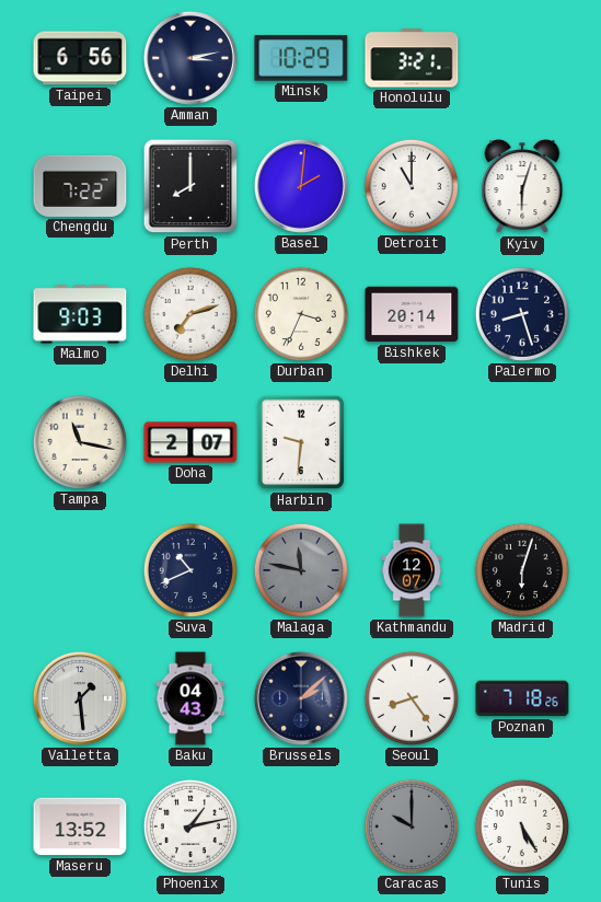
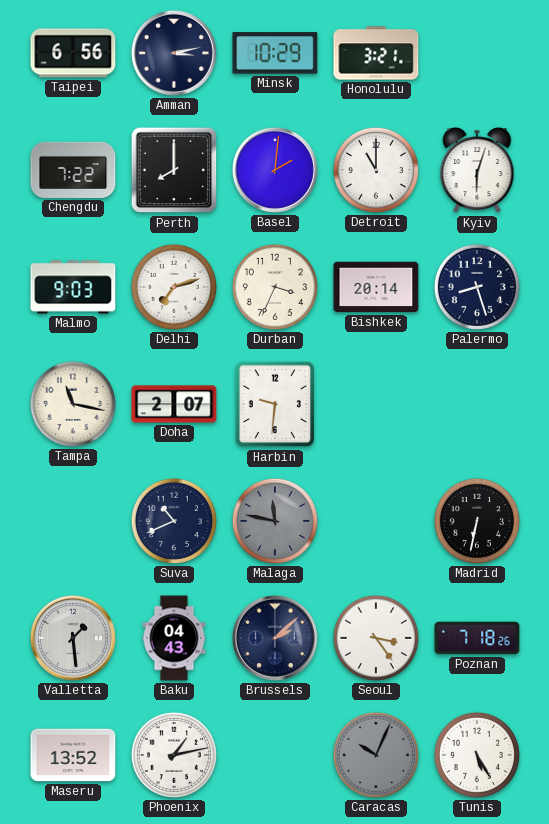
Kathmandu: 12:07 -> none
Madrid: 6:03 -> 6:32
Seoul: 8:24 -> 3:24
Caracas: 10:00 -> 10:04
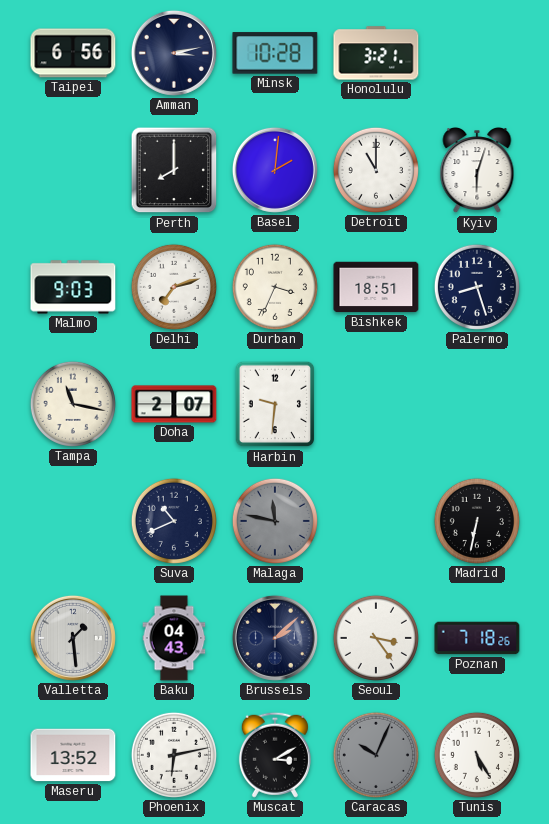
Minsk: 10:29 -> 10:28
Chengdu: 7:22 -> none
Bishkek: 20:14 -> 18:51
Phoenix: 1:13 -> 6:13
Muscat: none -> 3:10
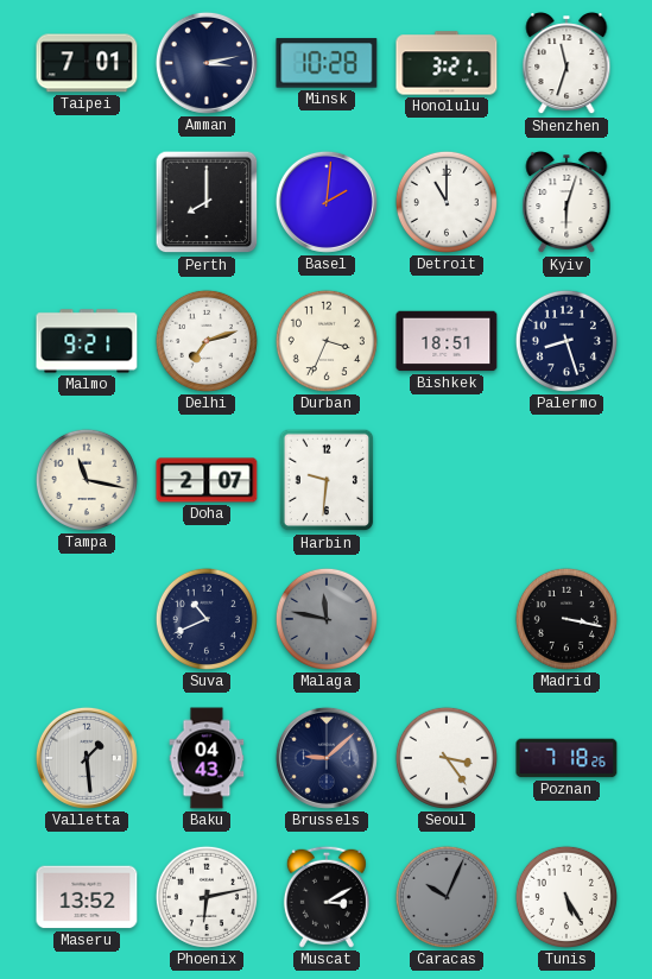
Taipei: 6:56 -> 7:01
Shenzhen: none -> 11:33
Malmo: 9:03 -> 9:21
Madrid: 6:32 -> 3:17
Brussels: 2:08 -> 9:08
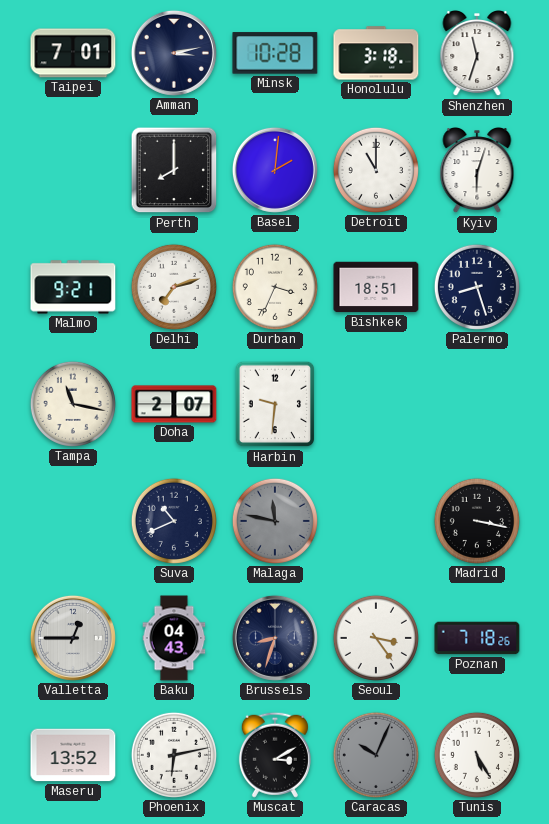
Honolulu: 3:21 -> 3:18
Valletta: 1:29 -> 12:45
Brussels: 9:08 -> 8:33
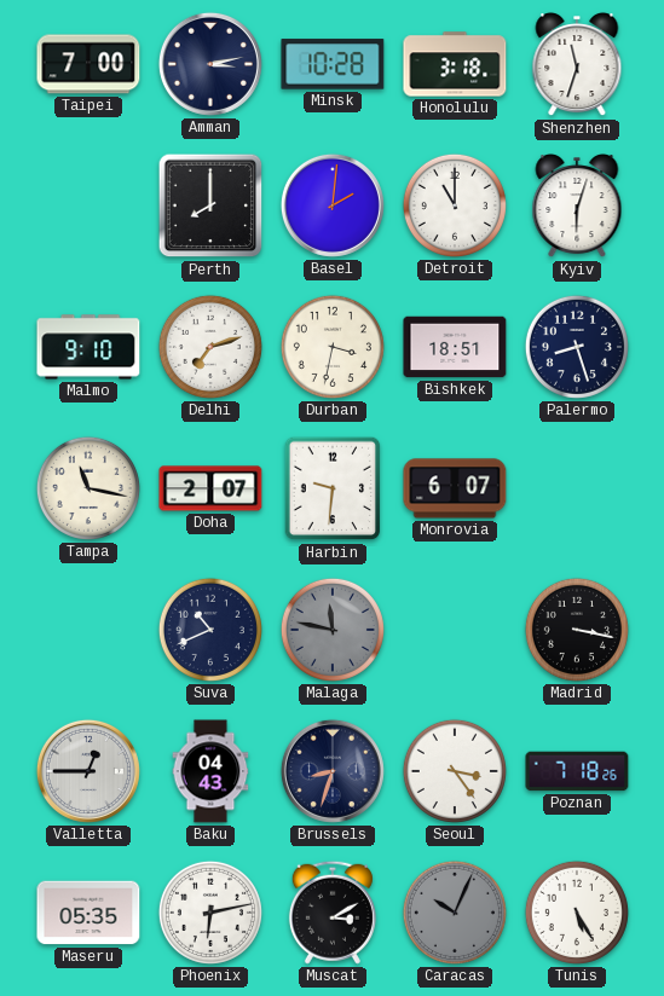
Taipei: 7:01 -> 7:00
Malmo: 9:21 -> 9:10
Durban: 3:34 -> 3:32
Monrovia: none -> 6:07
Maseru: 13:52 -> 05:35
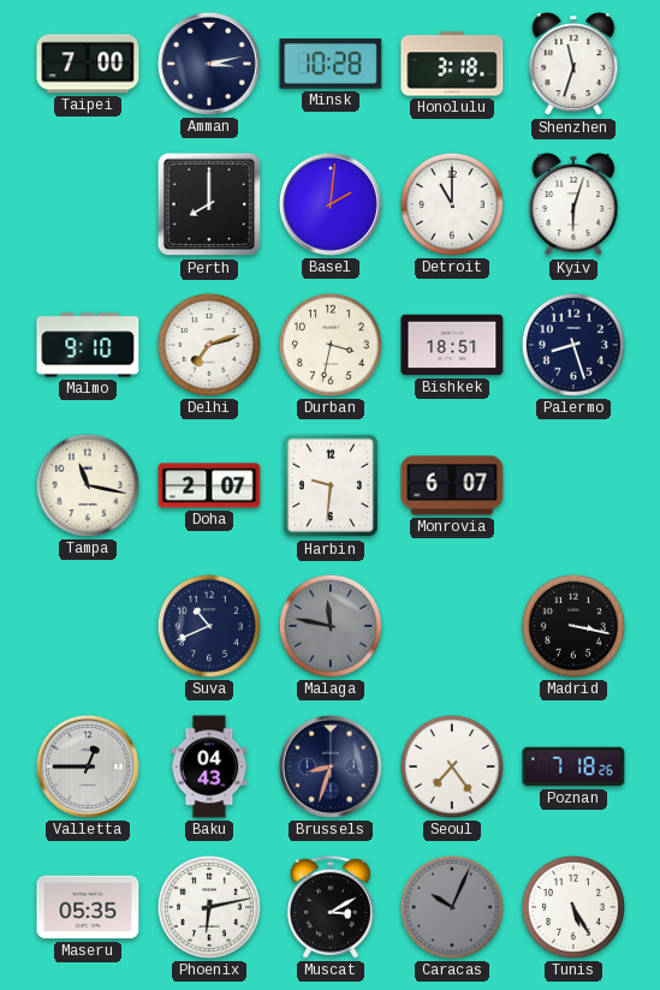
Seoul: 3:24 -> 7:24
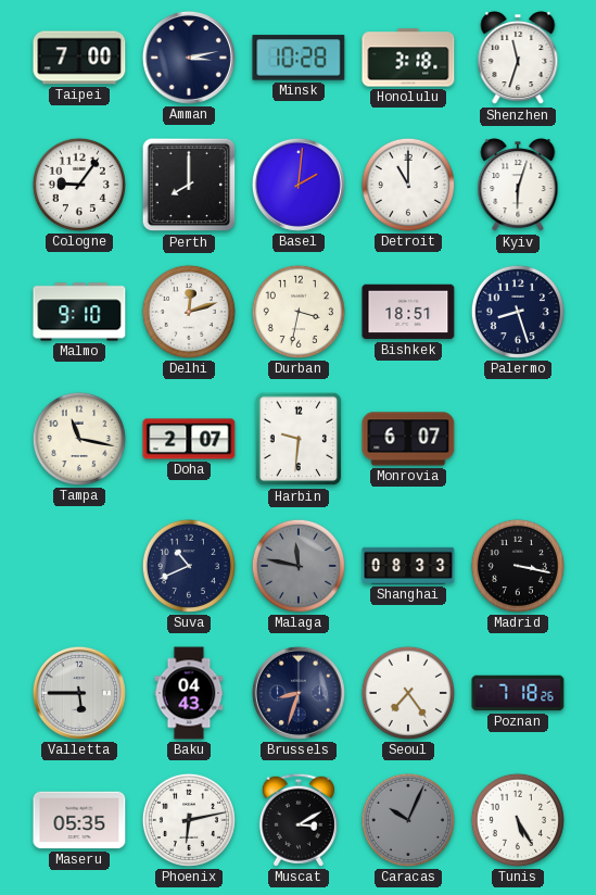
Cologne: none -> 9:06
Delhi: 7:12 -> 12:12
Shanghai: none -> 08:33
Valletta: 12:45 -> 5:45
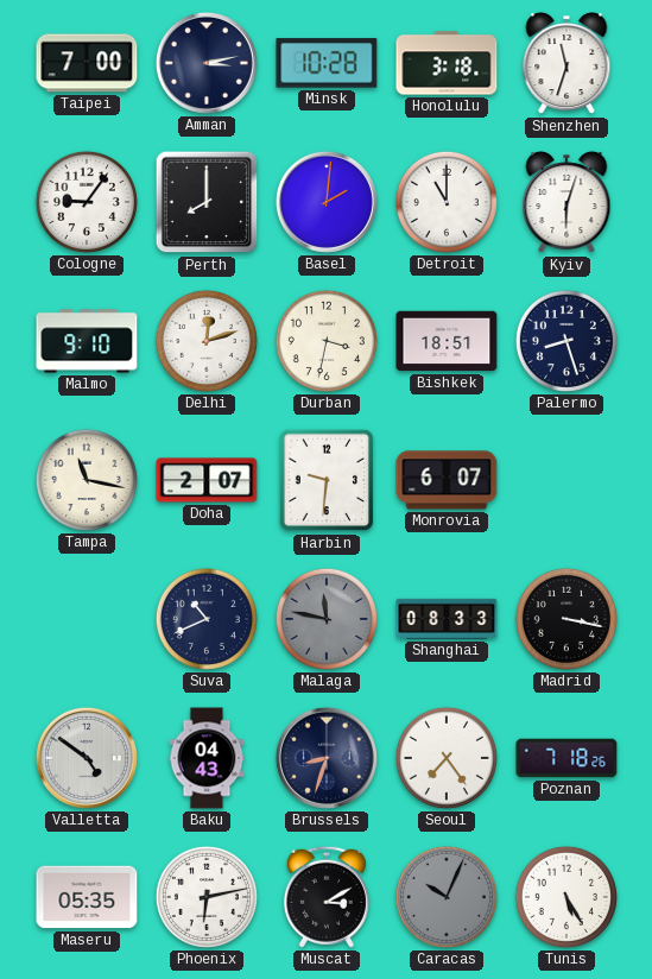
Valletta: 5:45 -> 4:51
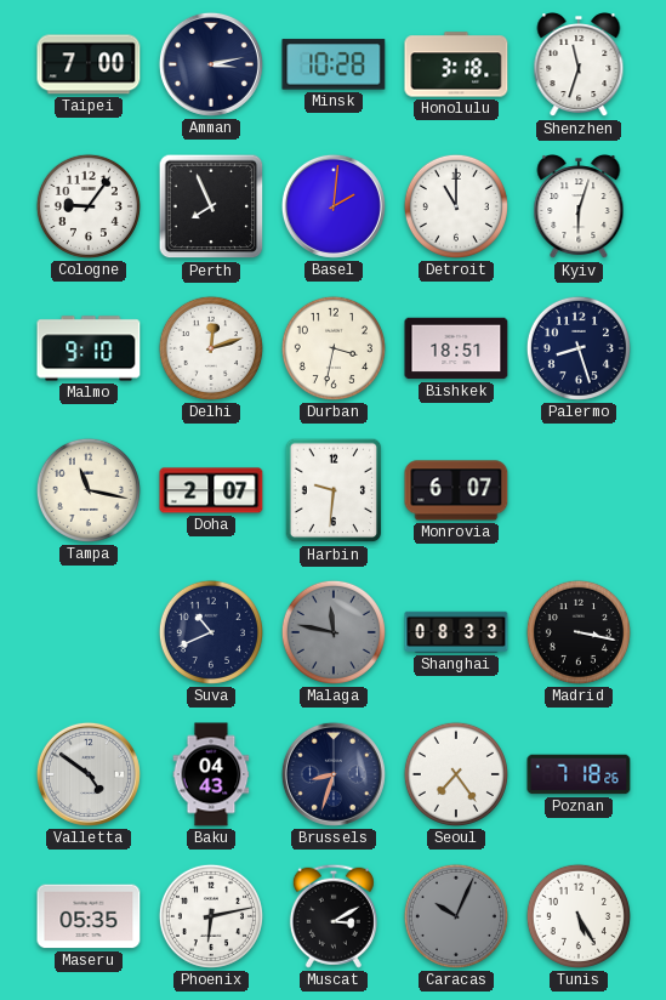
Perth: 8:00 -> 7:56
